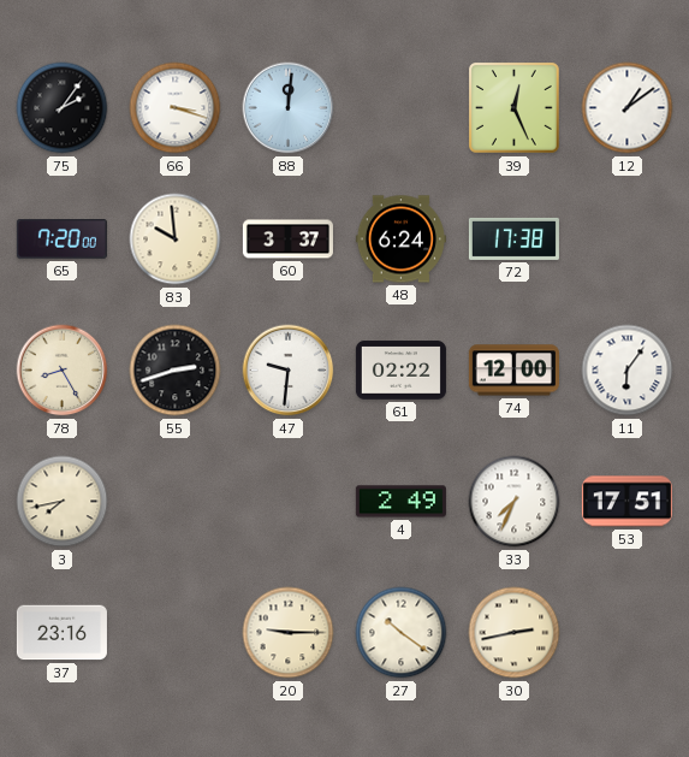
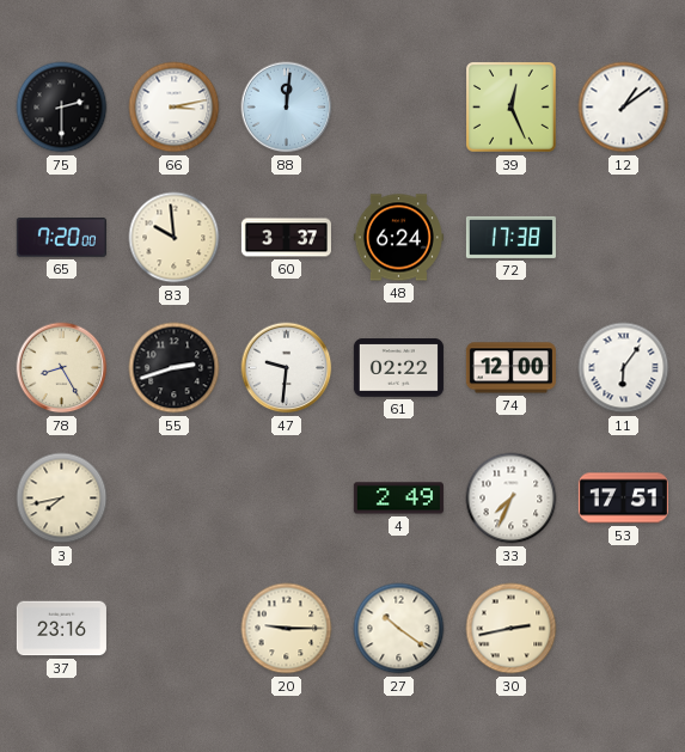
75: 2:06 -> 2:30
66: 3:18 -> 3:13
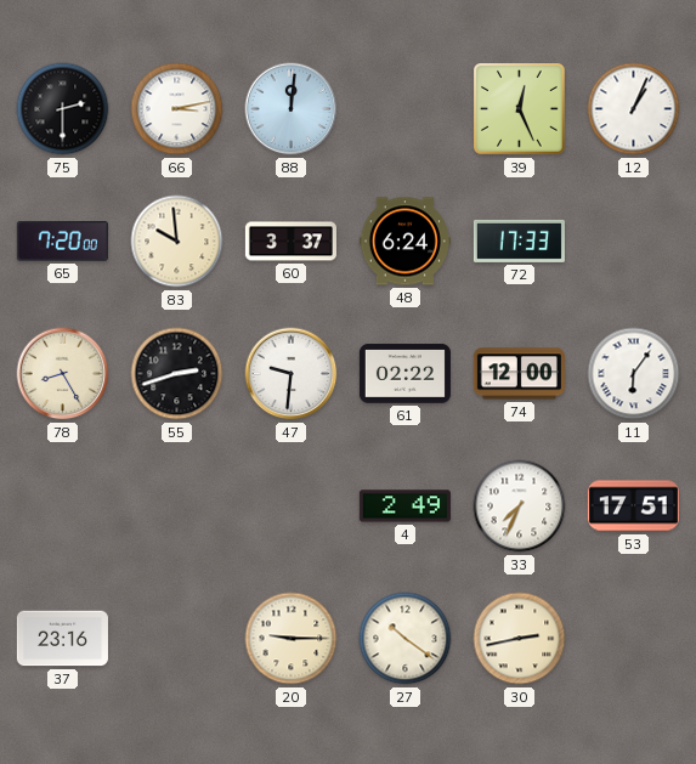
12: 1:09 -> 1:04
72: 17:38 -> 17:33
3: 7:43 -> none
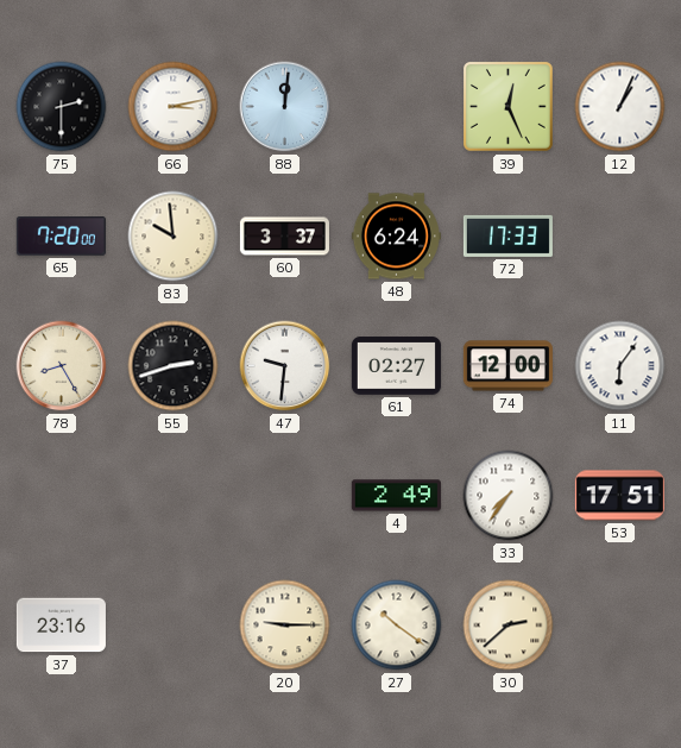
61: 02:22 -> 02:27
33: 7:34 -> 7:36
30: 2:43 -> 2:38
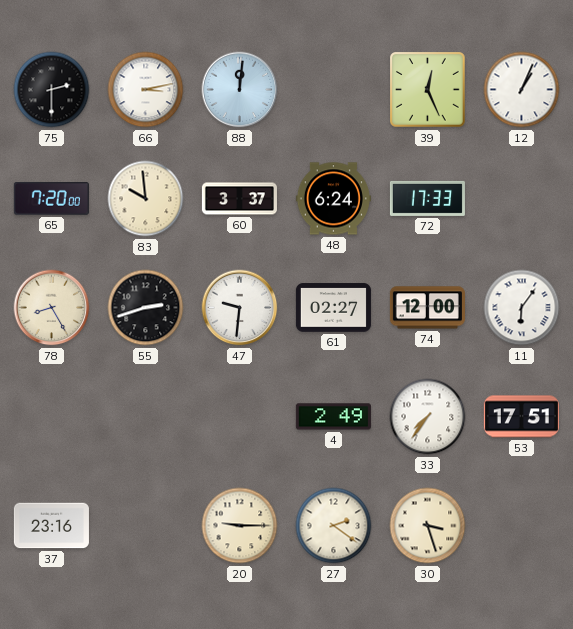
27: 10:21 -> 2:21
30: 2:38 -> 3:27
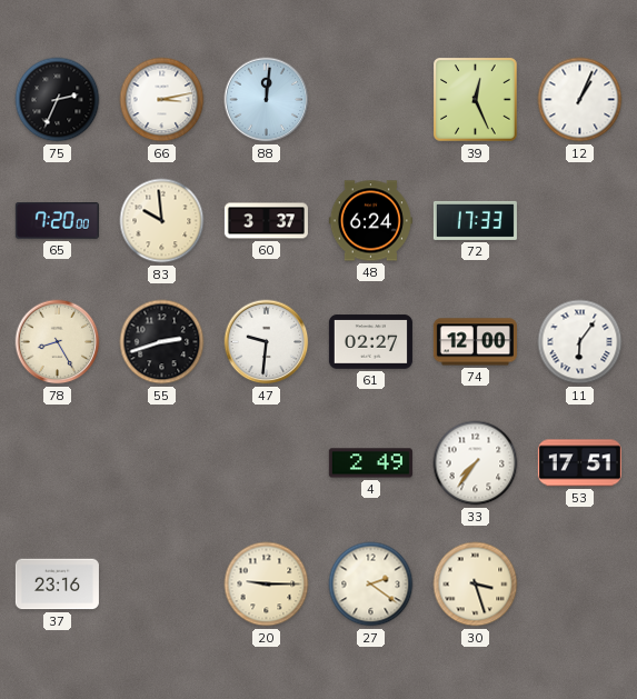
75: 2:30 -> 2:34
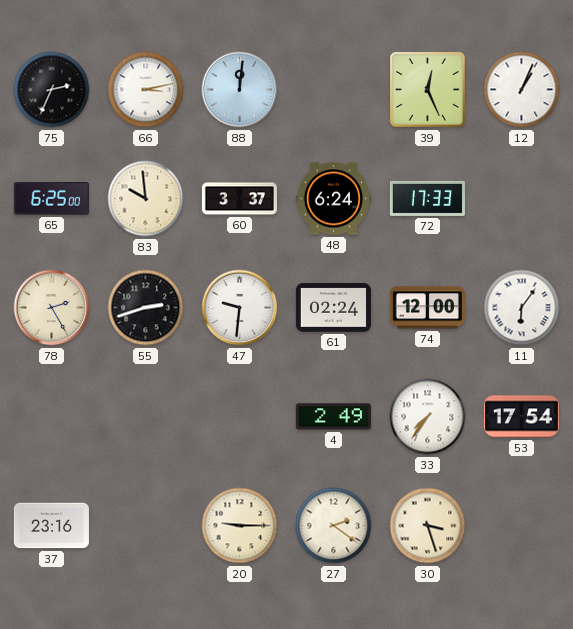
65: 7:20 -> 6:25
78: 8:25 -> 2:25
61: 02:27 -> 02:24
53: 17:51 -> 17:54
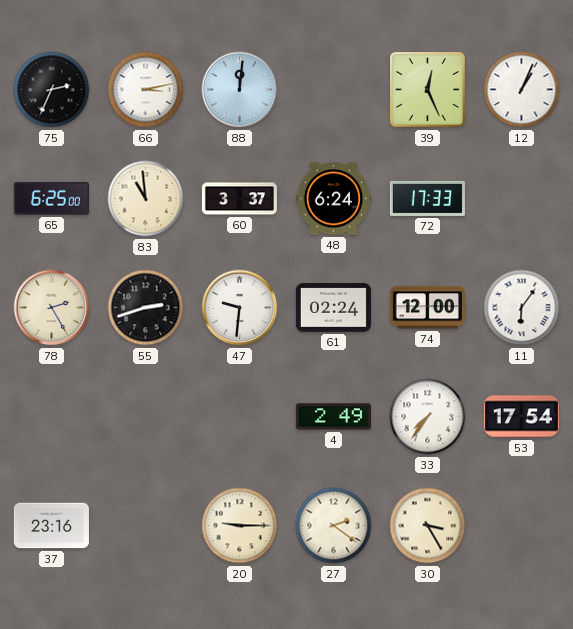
83: 9:59 -> 10:59
30: 3:27 -> 3:25
